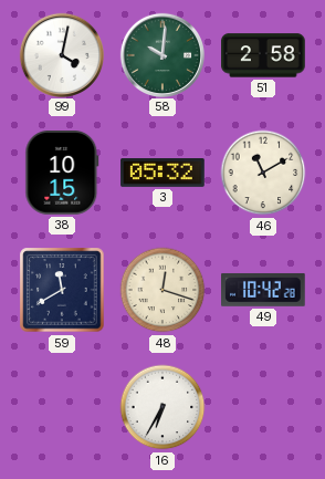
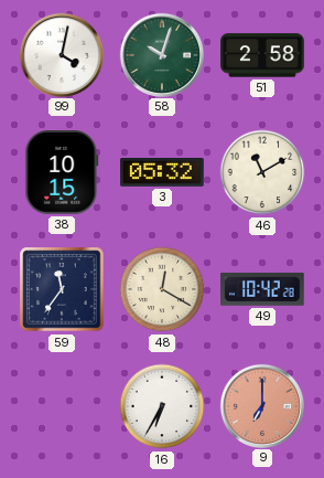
58: 10:01 -> 10:03
59: 11:40 -> 11:36
48: 12:18 -> 12:20
9: none -> 7:00
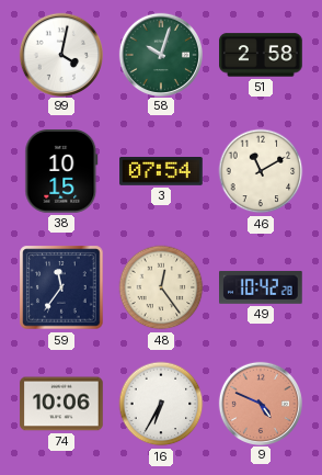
3: 05:32 -> 07:54
48: 12:20 -> 12:24
74: none -> 10:06
9: 7:00 -> 4:49
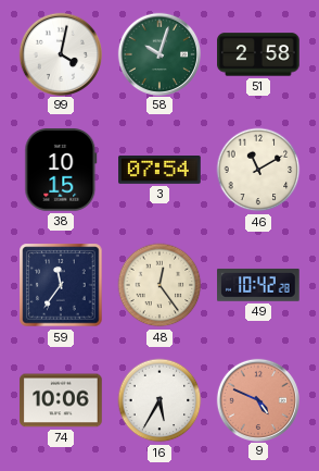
16: 6:35 -> 5:35
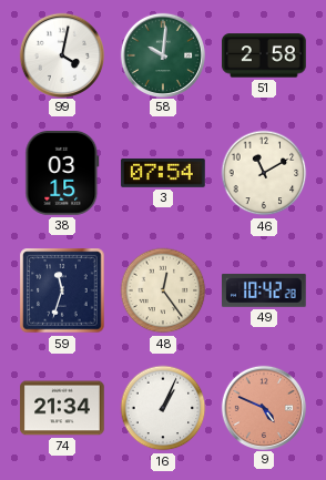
58: 10:03 -> 10:01
38: 10:15 -> 03:15
59: 11:36 -> 11:33
74: 10:06 -> 21:34
16: 5:35 -> 1:04
